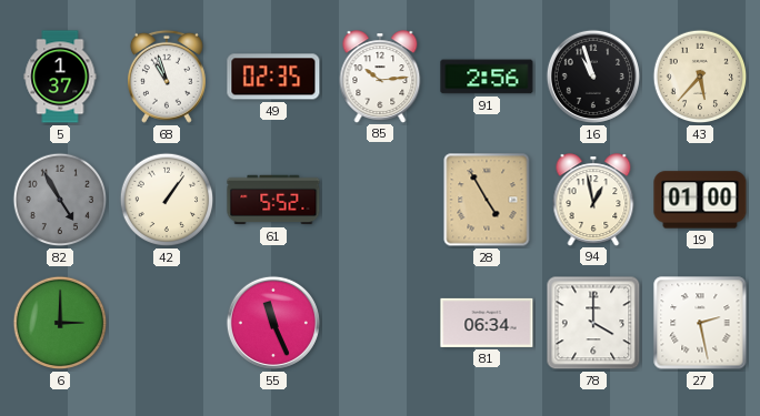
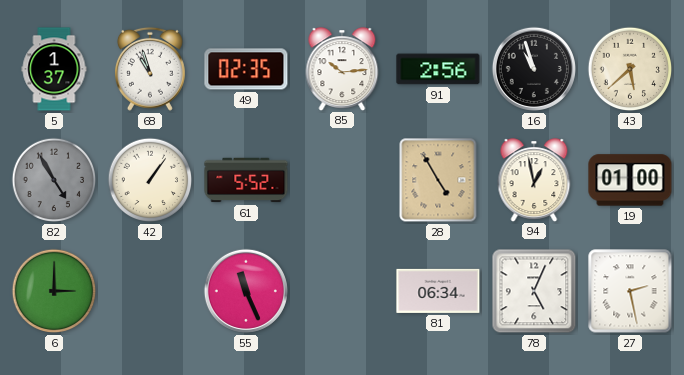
43: 5:37 -> 5:38
78: 4:00 -> 5:04
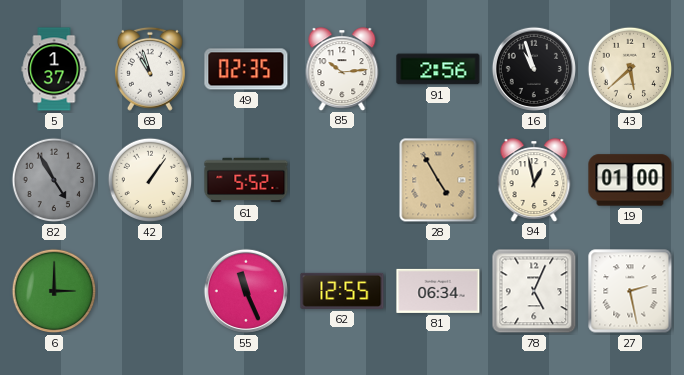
62: none -> 12:55
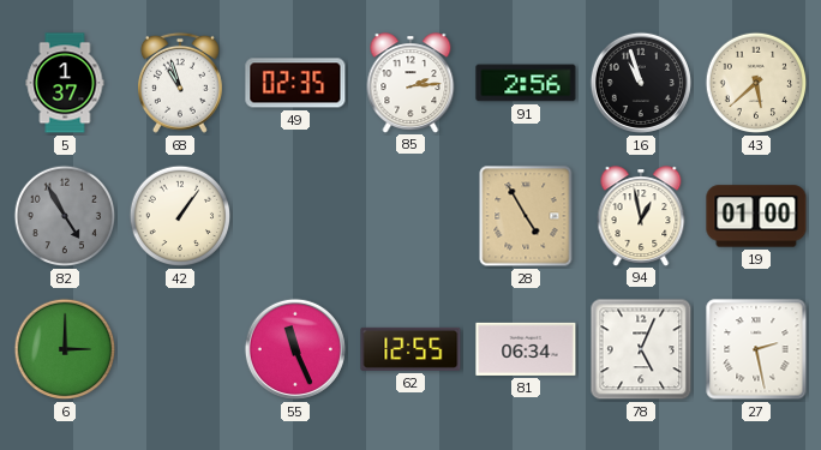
85: 10:14 -> 2:14
61: 5:52 -> none
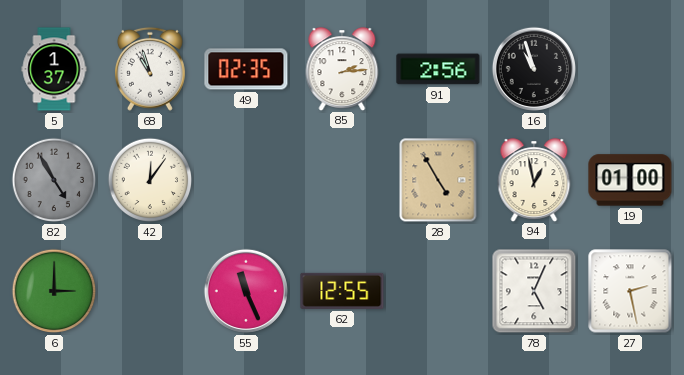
43: 5:38 -> none
42: 1:06 -> 12:06
81: 06:34 -> none
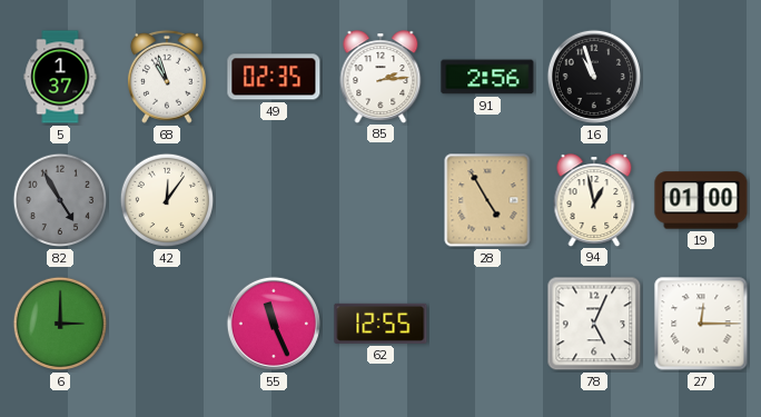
27: 2:28 -> 12:15
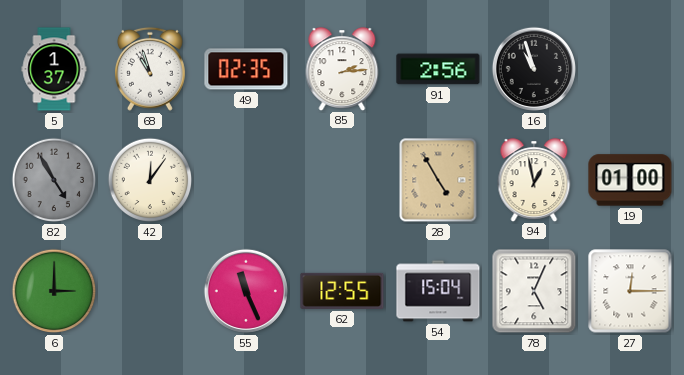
54: none -> 15:04
